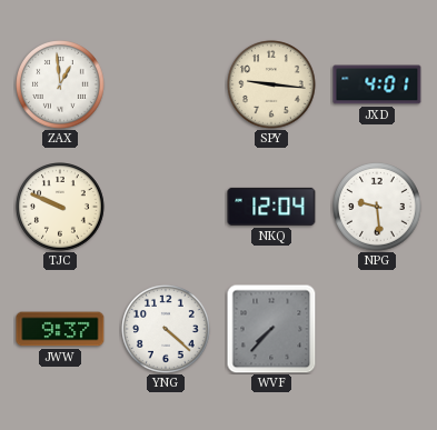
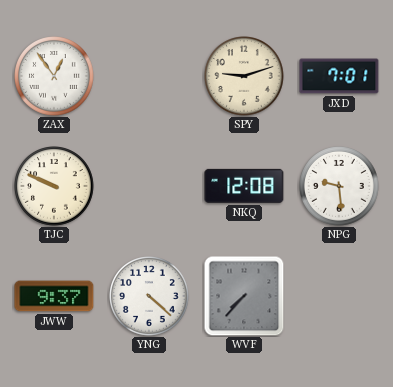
ZAX: 12:59 -> 12:54
SPY: 9:16 -> 9:12
JXD: 4:01 -> 7:01
NKQ: 12:04 -> 12:08
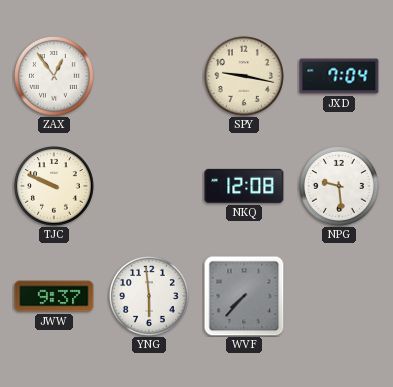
SPY: 9:12 -> 9:17
JXD: 7:01 -> 7:04
YNG: 4:22 -> 5:59
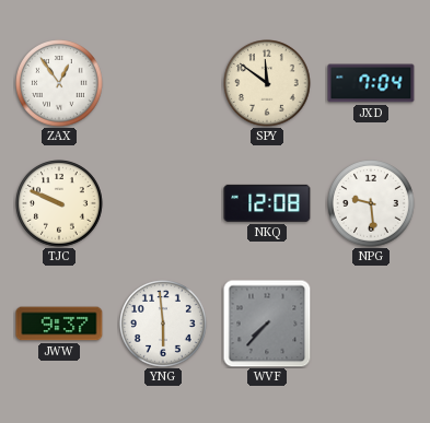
SPY: 9:17 -> 11:51
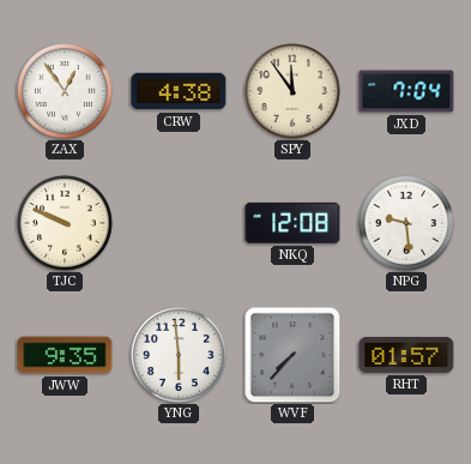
CRW: none -> 4:38
SPY: 11:51 -> 11:54
JWW: 9:37 -> 9:35
RHT: none -> 01:57
